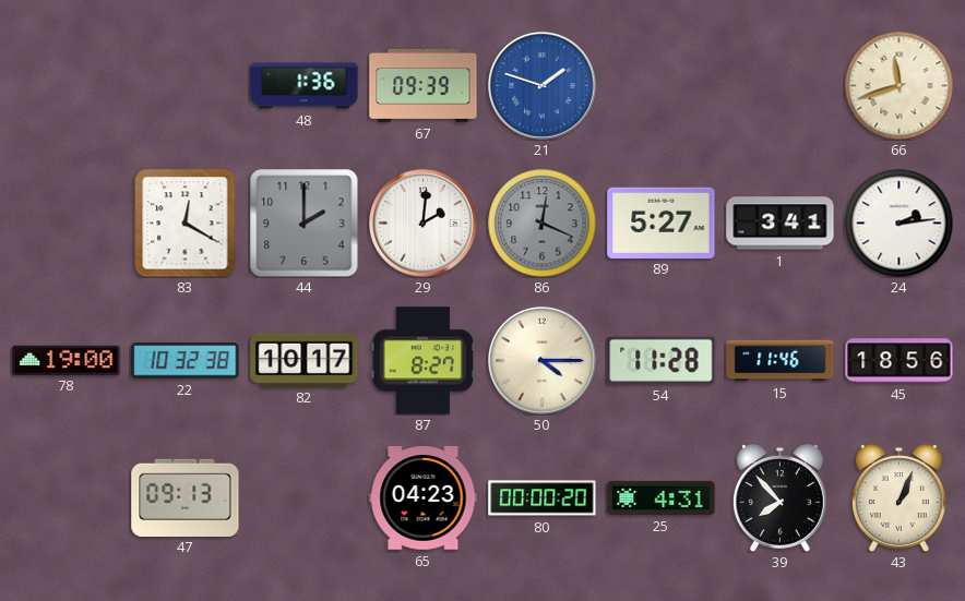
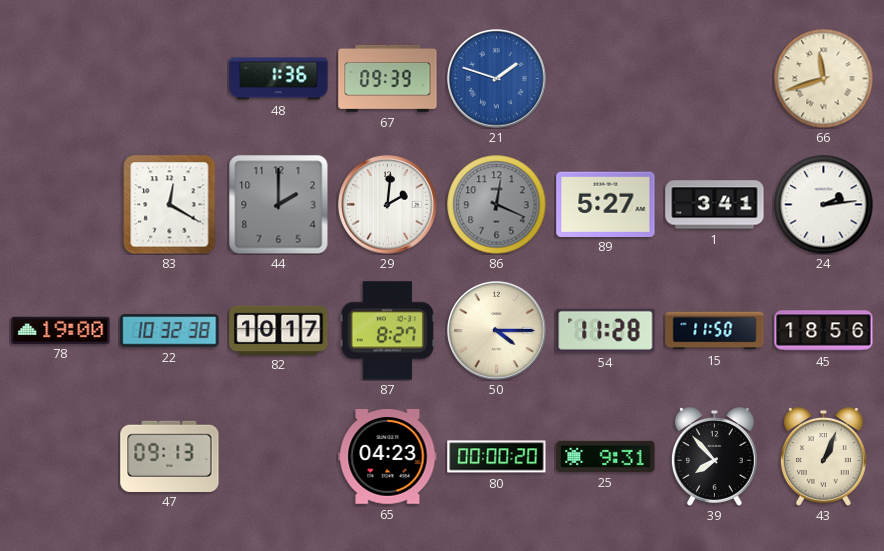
15: 11:46 -> 11:50
25: 4:31 -> 9:31
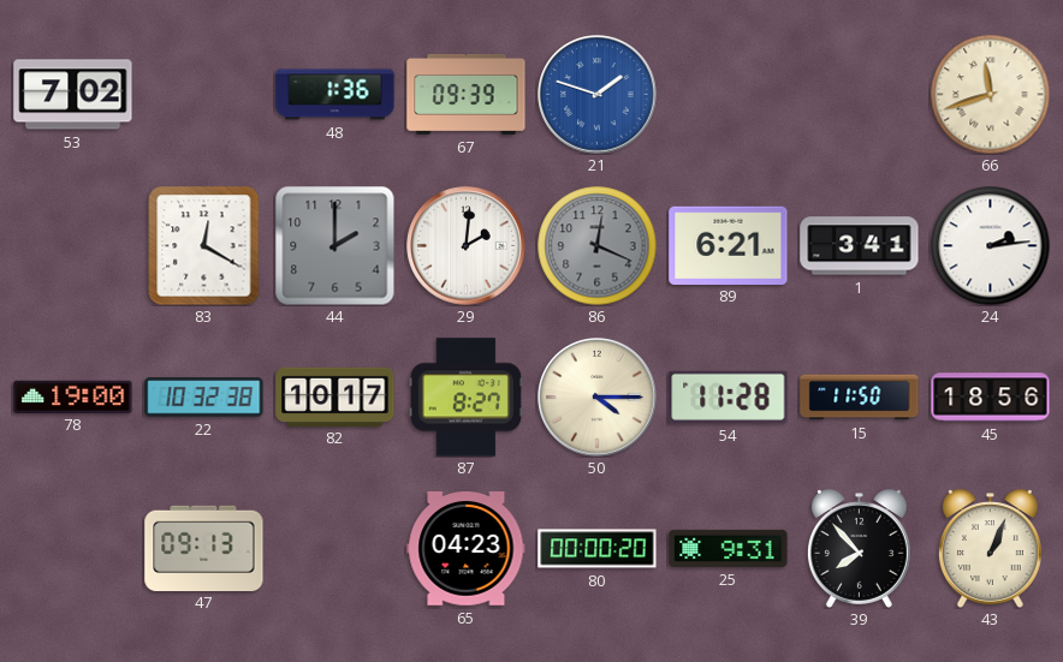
53: none -> 7:02
89: 5:27 -> 6:21
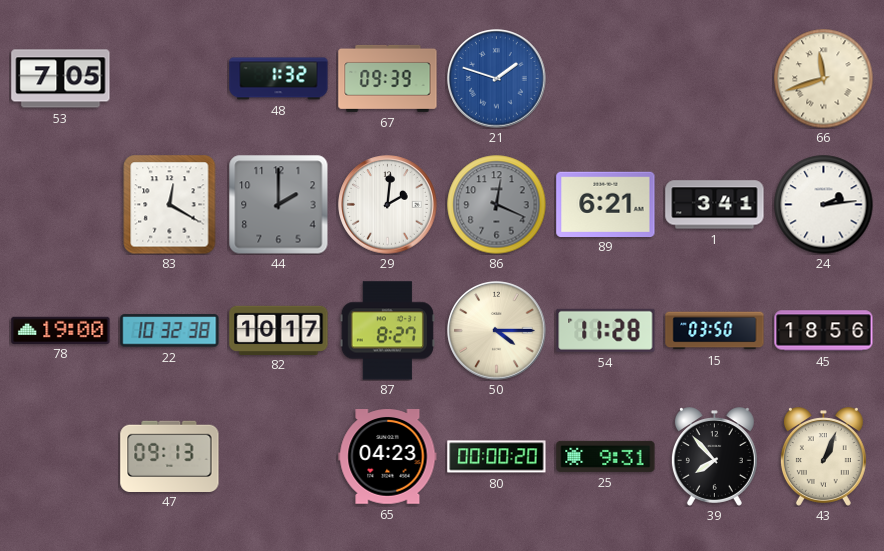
53: 7:02 -> 7:05
48: 1:36 -> 1:32
15: 11:50 -> 03:50
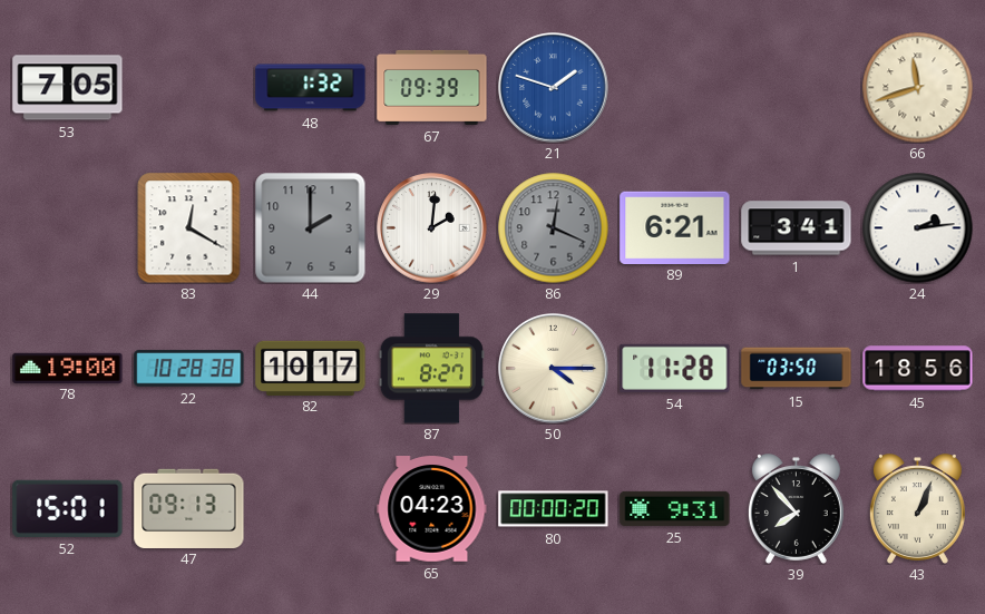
22: 10:32 -> 10:28
52: none -> 15:01
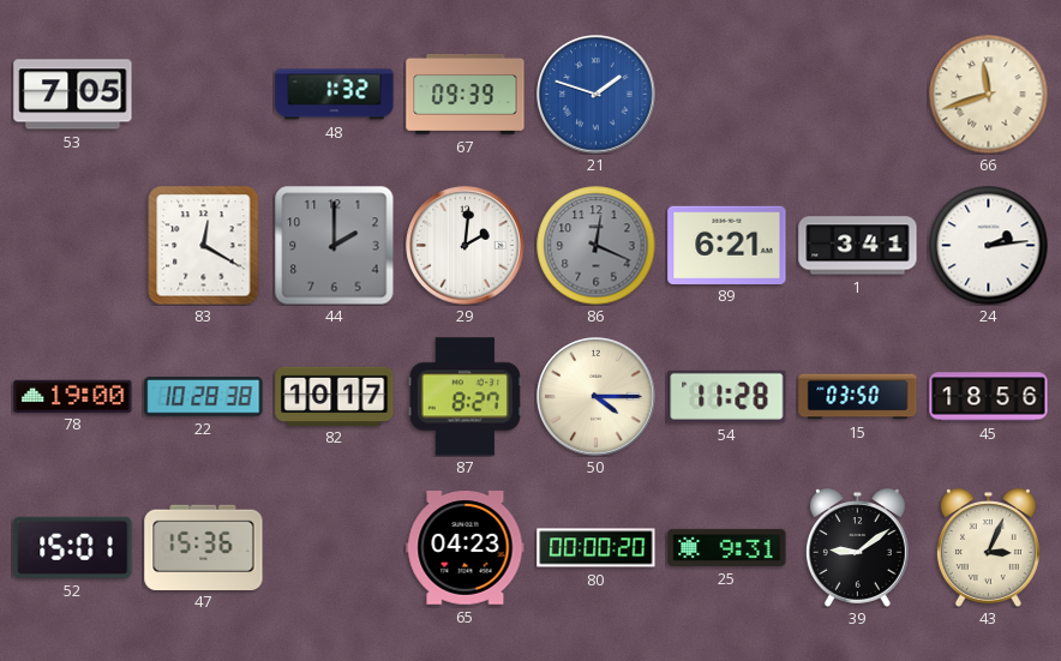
47: 09:13 -> 15:36
39: 7:53 -> 9:09
43: 1:04 -> 3:04
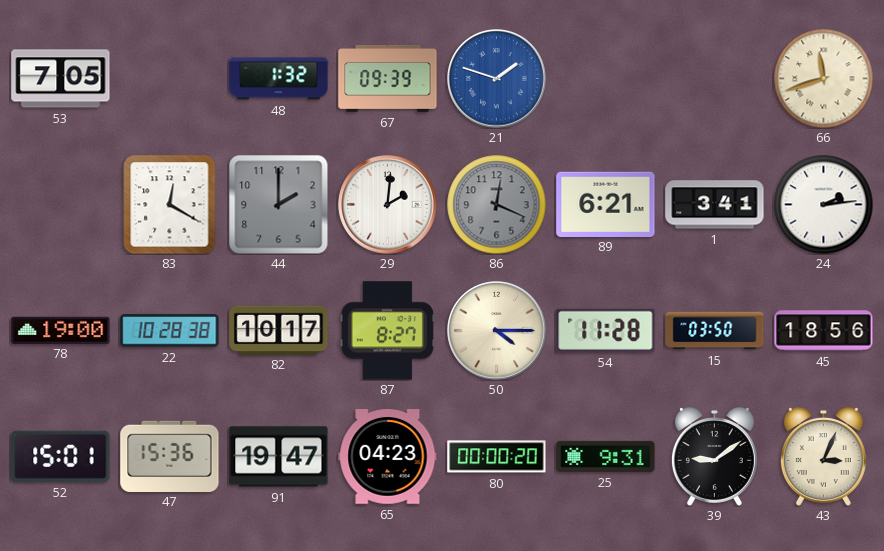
91: none -> 19:47
